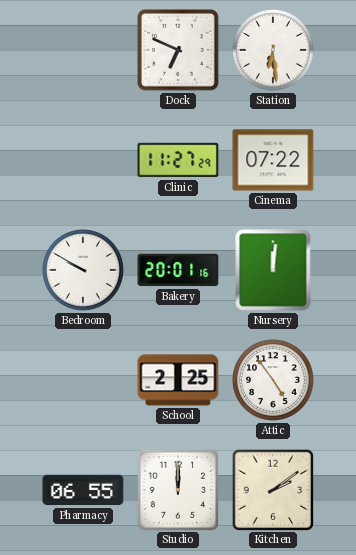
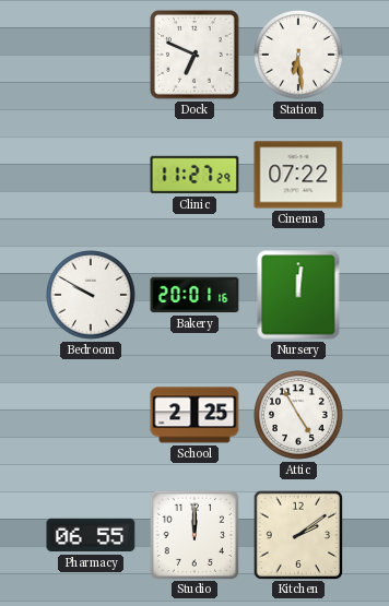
Attic: 4:54 -> 4:55
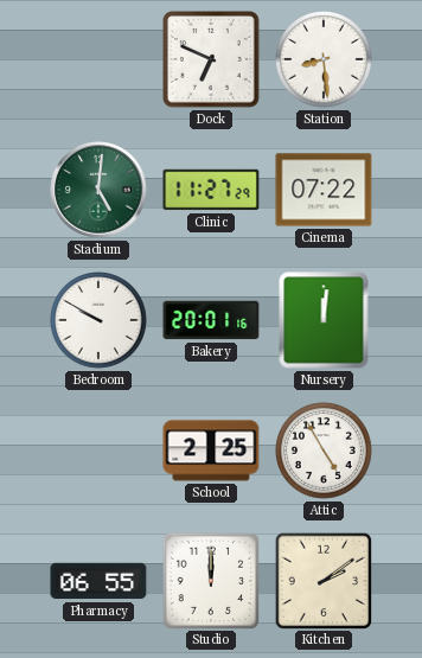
Station: 6:29 -> 8:29
Stadium: none -> 5:01
